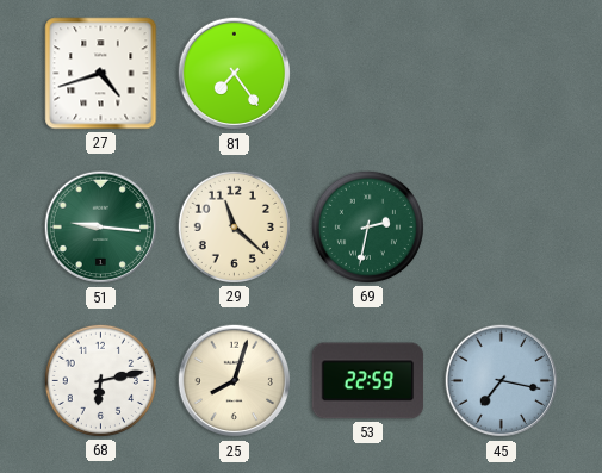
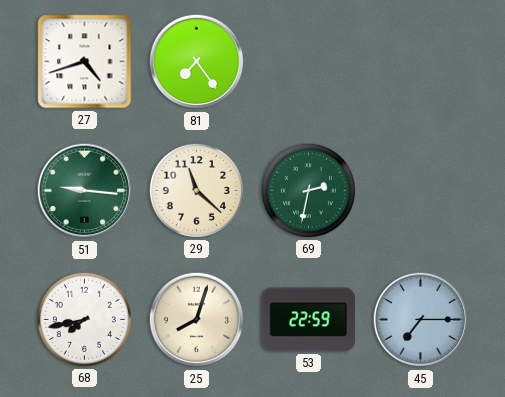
68: 6:13 -> 7:43
45: 7:17 -> 7:15
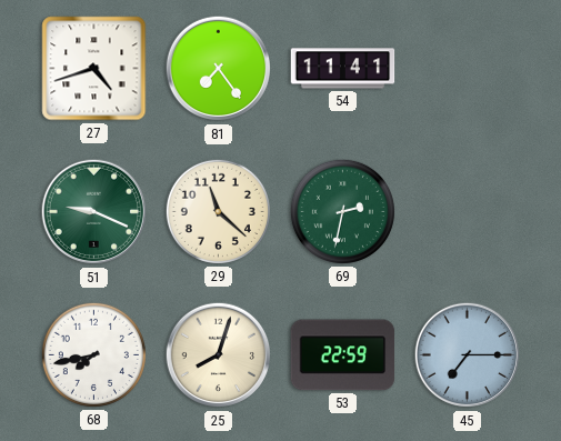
54: none -> 11:41
51: 9:16 -> 9:19
